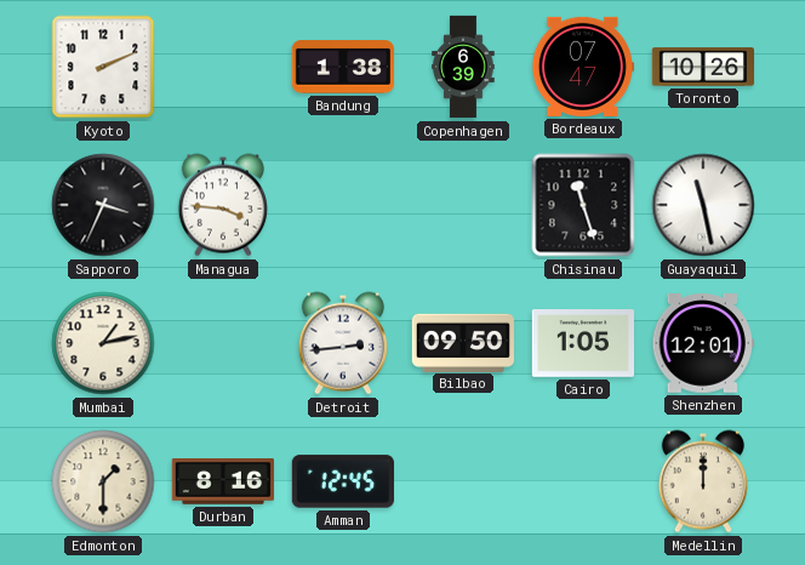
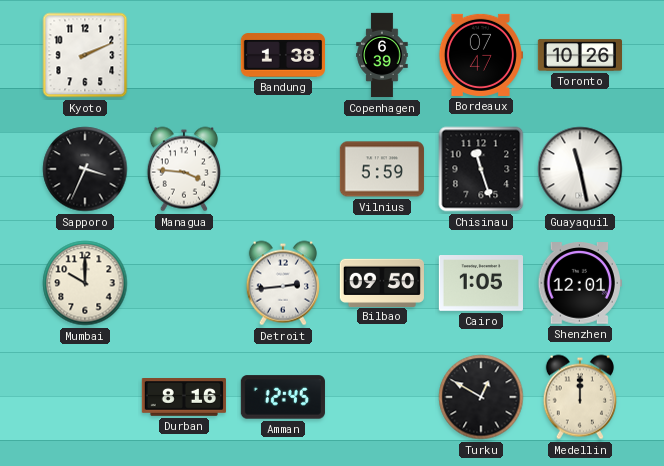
Vilnius: none -> 5:59
Mumbai: 1:13 -> 10:00
Edmonton: 1:30 -> none
Turku: none -> 12:50
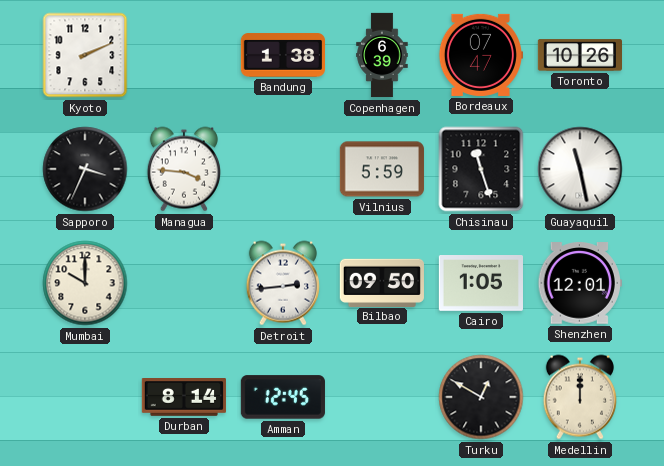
Durban: 8:16 -> 8:14
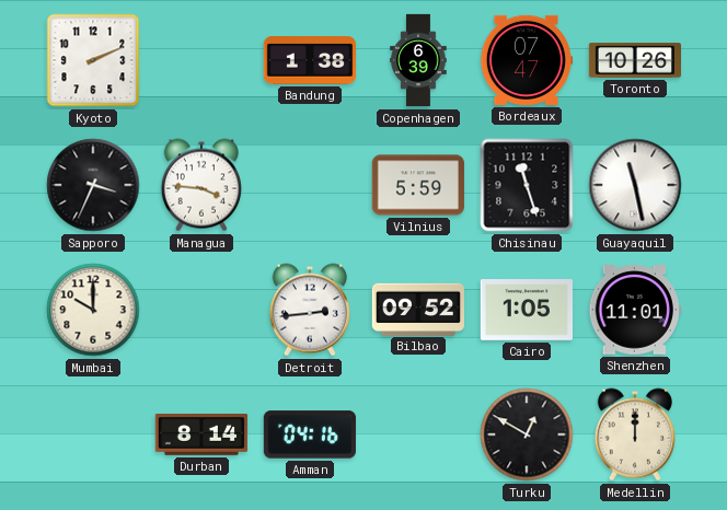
Bilbao: 09:50 -> 09:52
Shenzhen: 12:01 -> 11:01
Amman: 12:45 -> 04:16
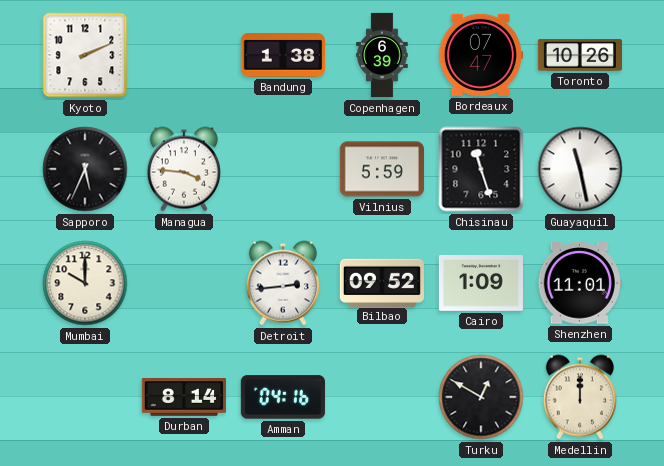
Sapporo: 3:34 -> 5:34
Cairo: 1:05 -> 1:09
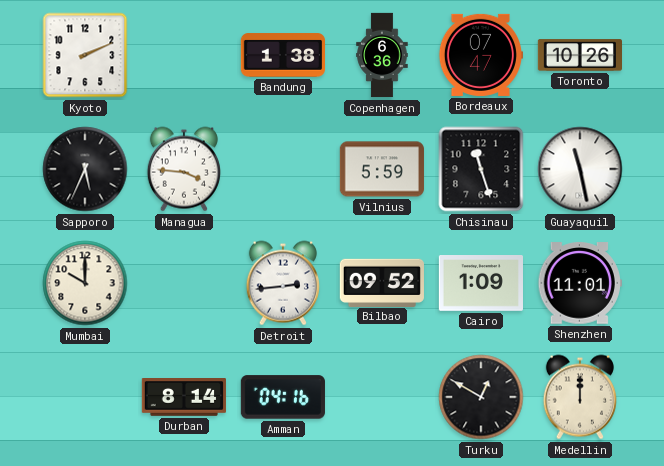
Copenhagen: 6:39 -> 6:36
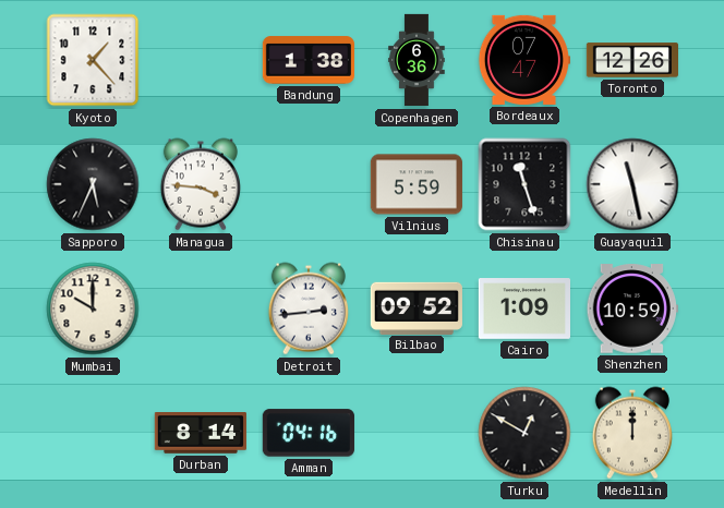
Kyoto: 2:11 -> 1:23
Toronto: 10:26 -> 12:26
Shenzhen: 11:01 -> 10:59
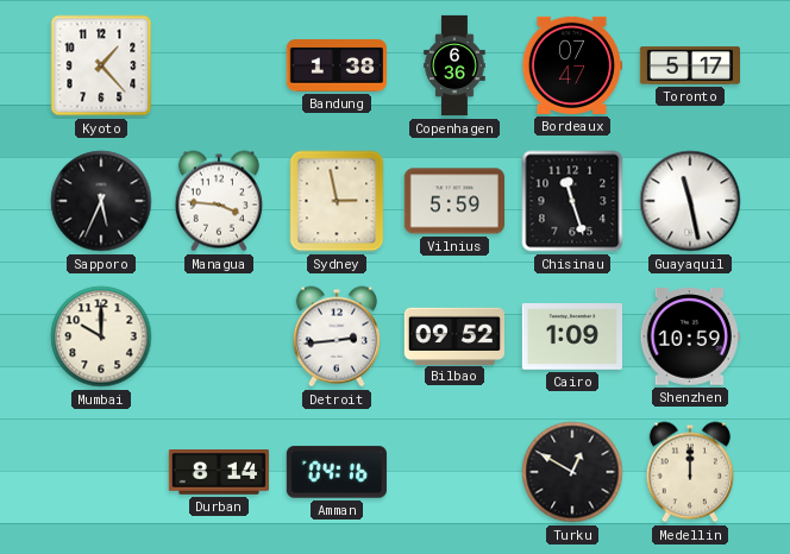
Toronto: 12:26 -> 5:17
Sydney: none -> 2:58
